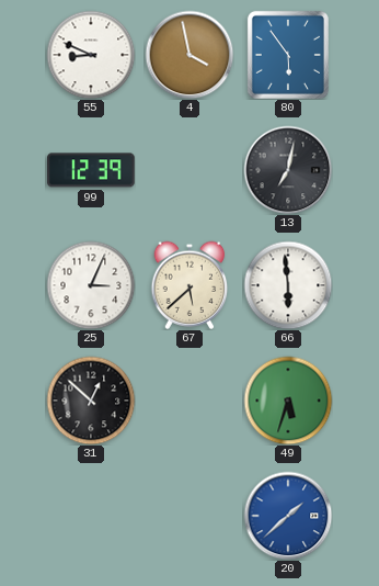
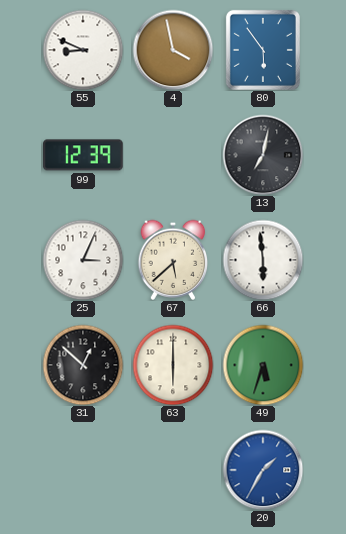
63: none -> 6:00
20: 1:38 -> 1:35
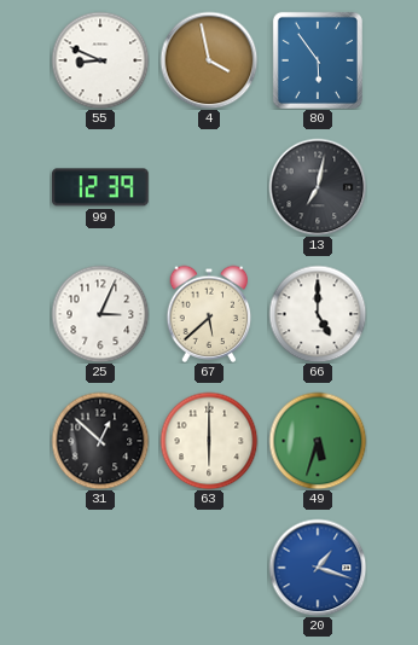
66: 5:59 -> 5:00
20: 1:35 -> 1:18
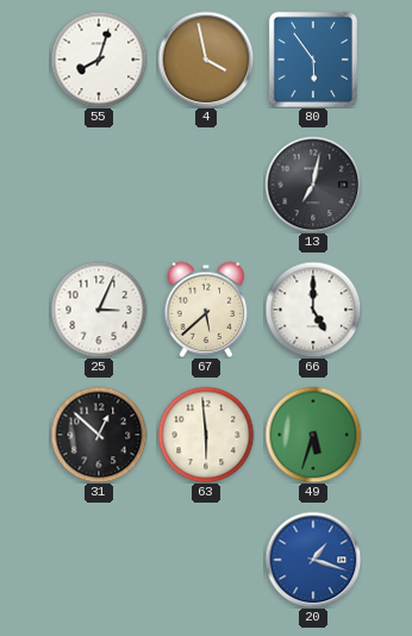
55: 8:49 -> 8:03
99: 12:39 -> none
63: 6:00 -> 5:59
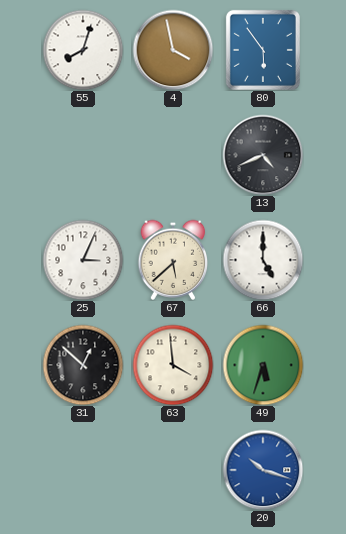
13: 7:02 -> 4:41
63: 5:59 -> 3:59
20: 1:18 -> 10:18
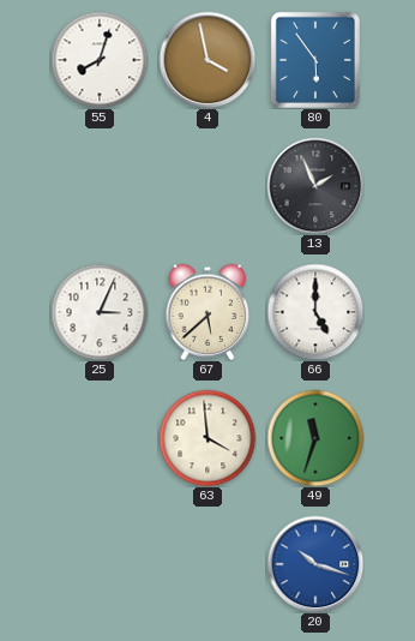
13: 4:41 -> 1:56
31: 12:52 -> none
49: 5:33 -> 11:33
